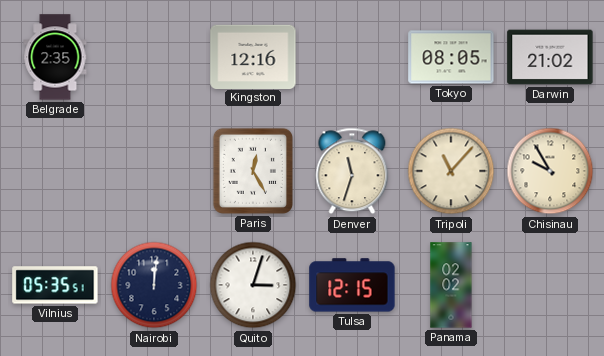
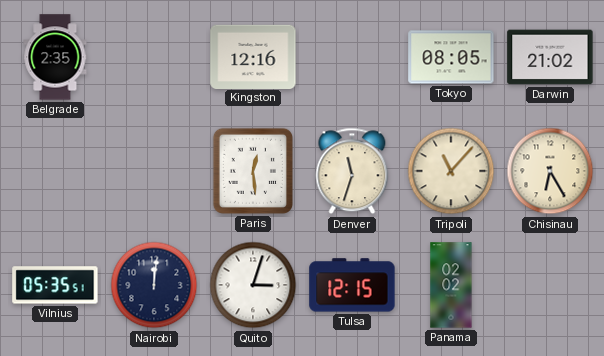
Paris: 12:25 -> 12:29
Chisinau: 9:55 -> 6:25
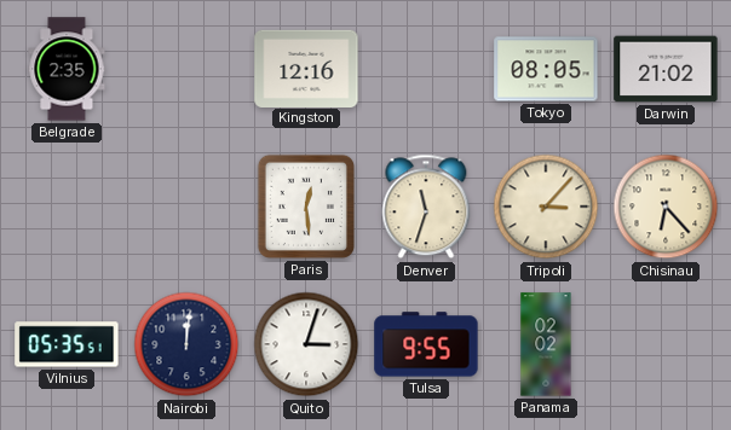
Tripoli: 11:07 -> 3:07
Chisinau: 6:25 -> 6:23
Tulsa: 12:15 -> 9:55
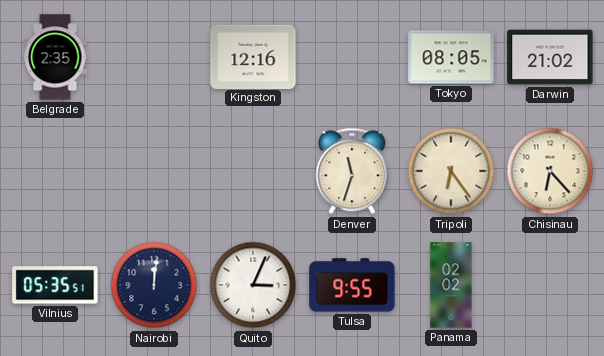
Paris: 12:29 -> none
Tripoli: 3:07 -> 6:24
Quito: 3:03 -> 3:04
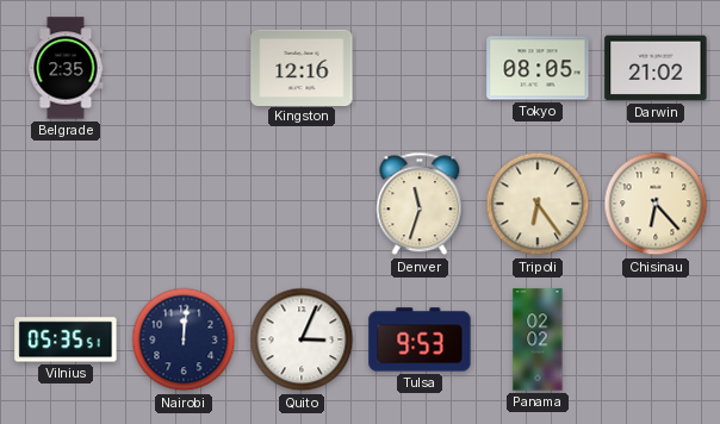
Tulsa: 9:55 -> 9:53
